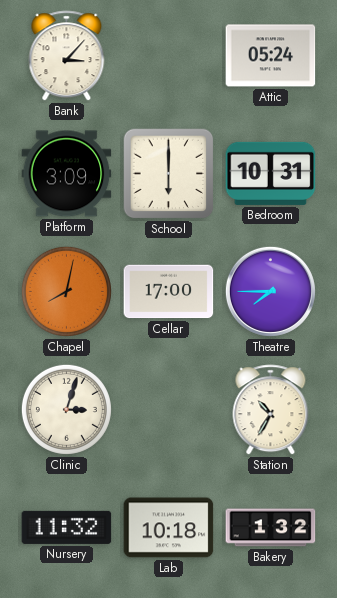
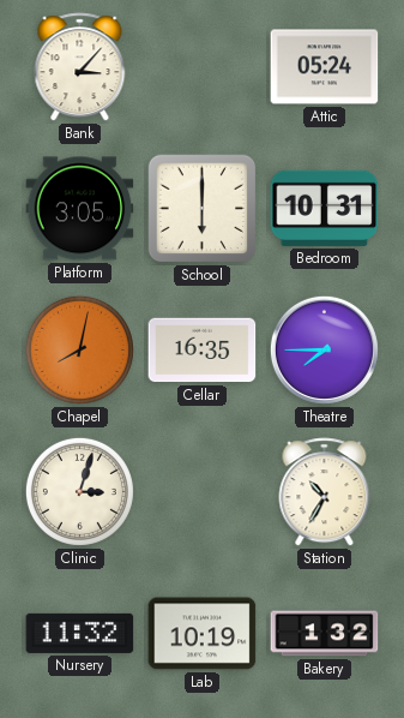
Platform: 3:09 -> 3:05
Cellar: 17:00 -> 16:35
Lab: 10:18 -> 10:19
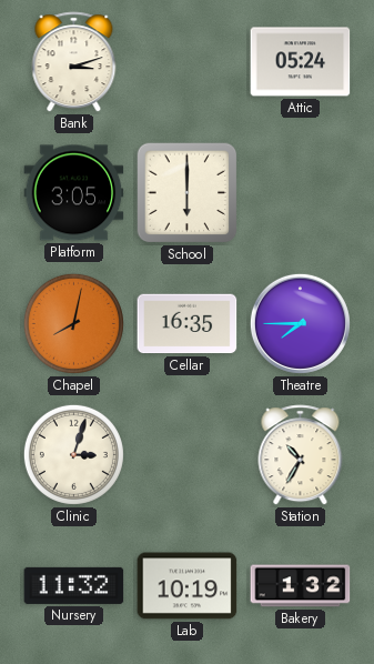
Bank: 3:07 -> 3:12
Bedroom: 10:31 -> none
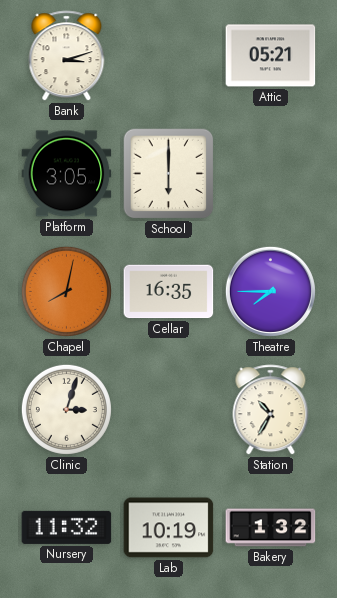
Attic: 05:24 -> 05:21
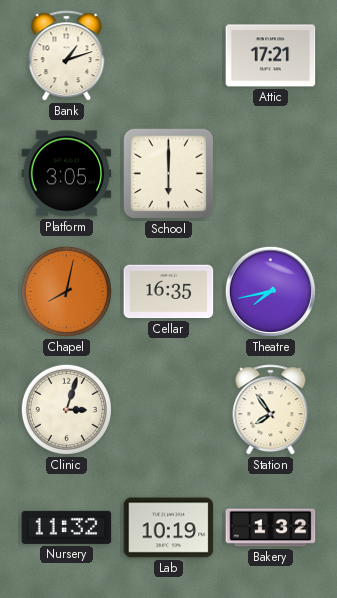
Bank: 3:12 -> 1:12
Attic: 05:21 -> 17:21
Theatre: 7:45 -> 7:43
Station: 10:35 -> 7:54
